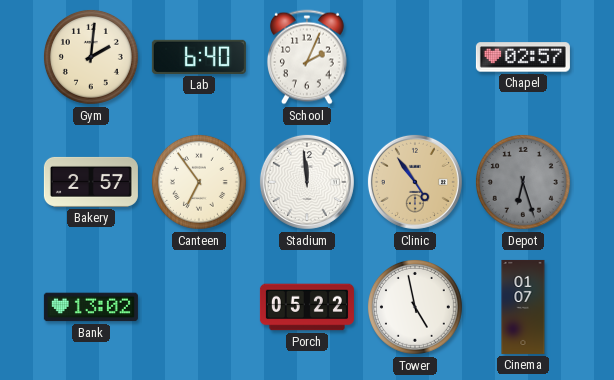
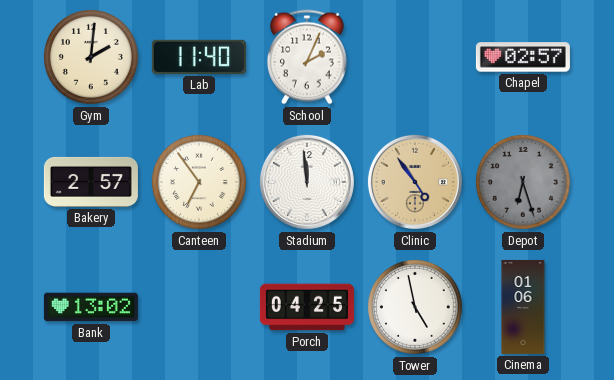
Lab: 6:40 -> 11:40
Porch: 05:22 -> 04:25
Cinema: 01:07 -> 01:06
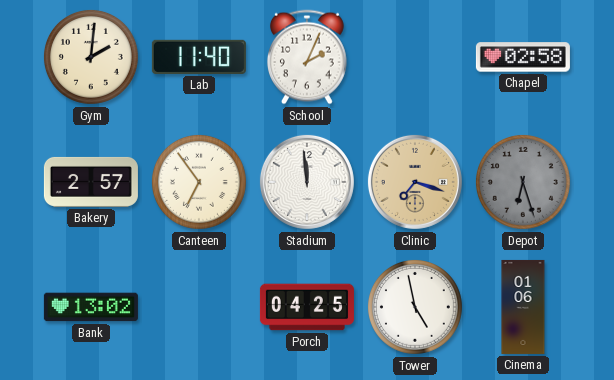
Chapel: 02:57 -> 02:58
Clinic: 4:54 -> 7:18
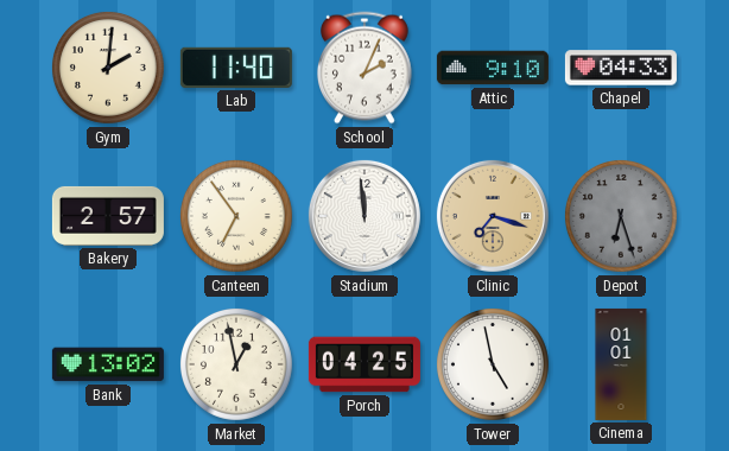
Attic: none -> 9:10
Chapel: 02:58 -> 04:33
Market: none -> 12:58
Cinema: 01:06 -> 01:01
